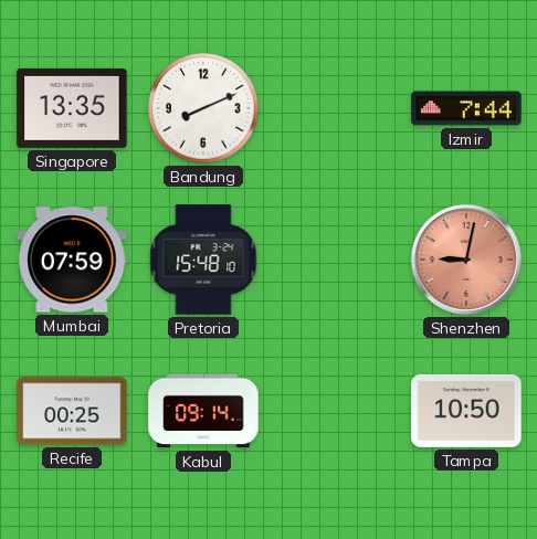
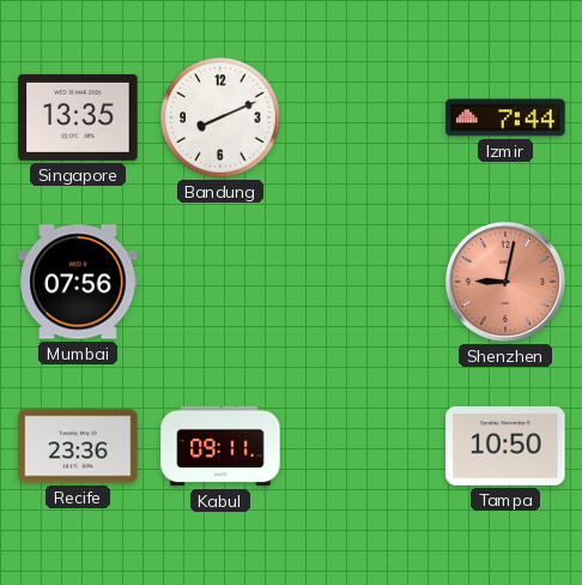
Mumbai: 07:59 -> 07:56
Pretoria: 15:48 -> none
Recife: 00:25 -> 23:36
Kabul: 09:14 -> 09:11
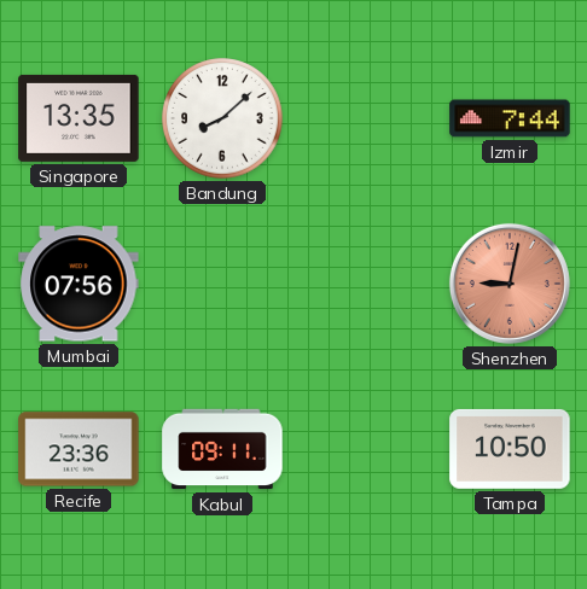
Bandung: 8:11 -> 8:08
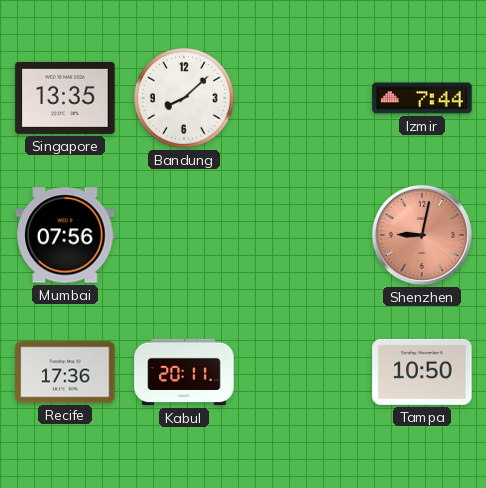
Recife: 23:36 -> 17:36
Kabul: 09:11 -> 20:11
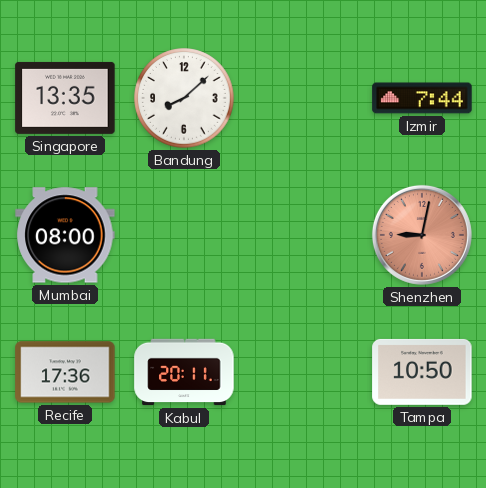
Mumbai: 07:56 -> 08:00
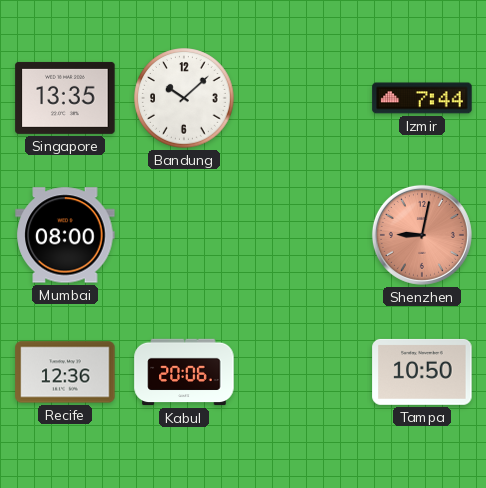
Bandung: 8:08 -> 10:08
Recife: 17:36 -> 12:36
Kabul: 20:11 -> 20:06
